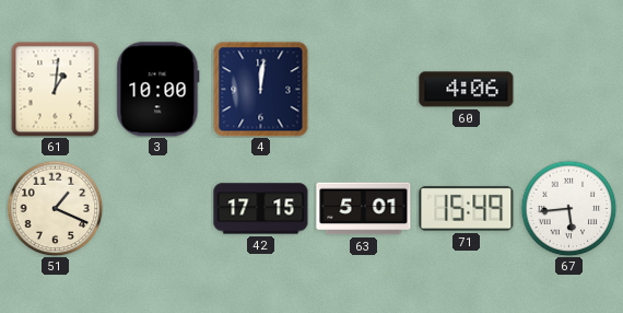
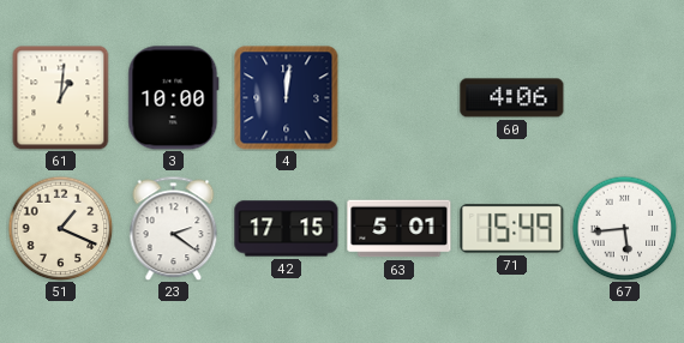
23: none -> 2:21
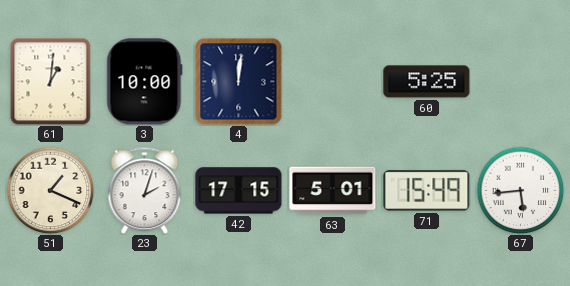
60: 4:06 -> 5:25
23: 2:21 -> 2:03
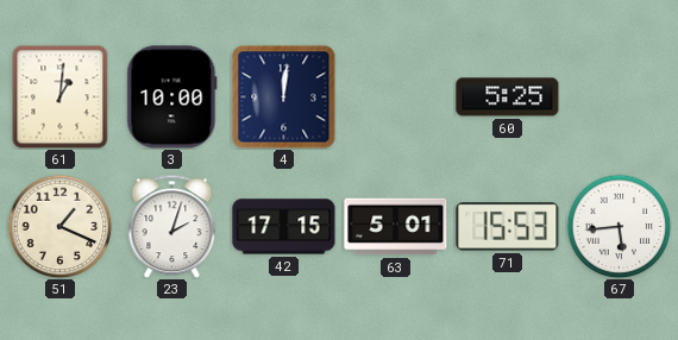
71: 15:49 -> 15:53
